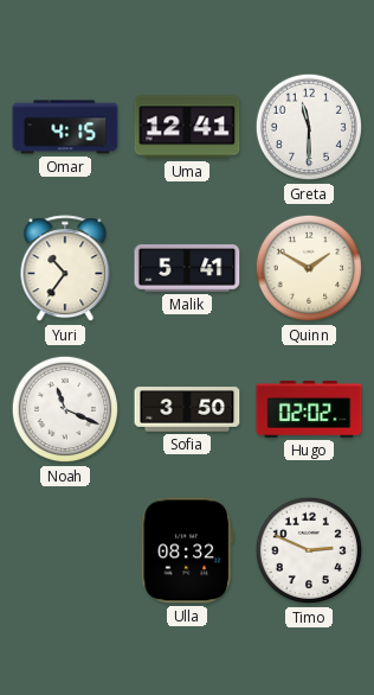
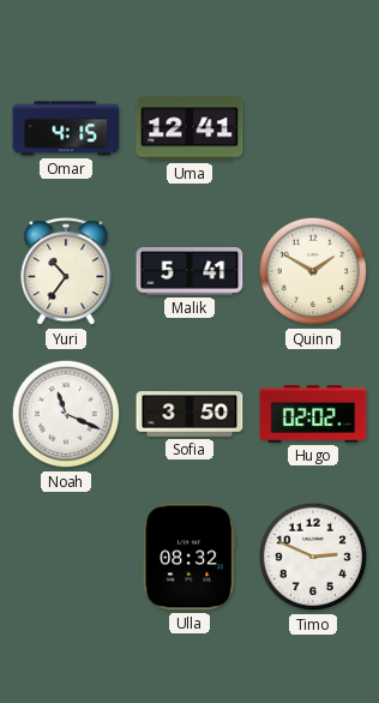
Greta: 11:30 -> none
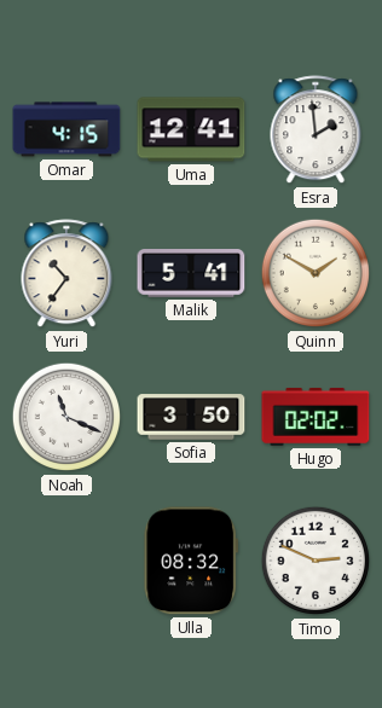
Esra: none -> 1:59
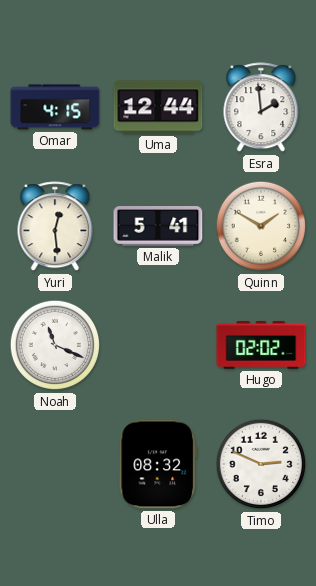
Uma: 12:41 -> 12:44
Yuri: 10:36 -> 12:29
Sofia: 3:50 -> none
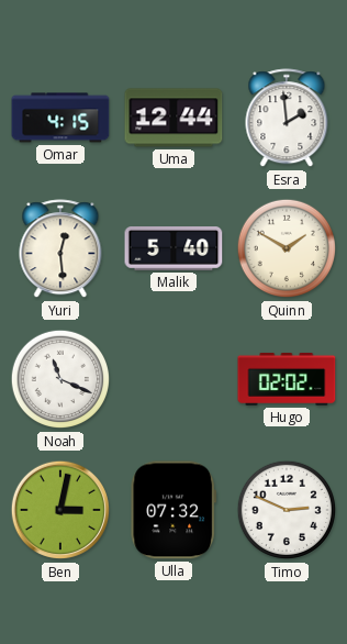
Malik: 5:41 -> 5:40
Ben: none -> 3:02
Ulla: 08:32 -> 07:32
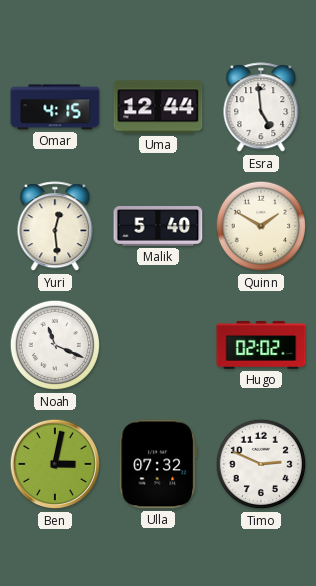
Esra: 1:59 -> 4:59
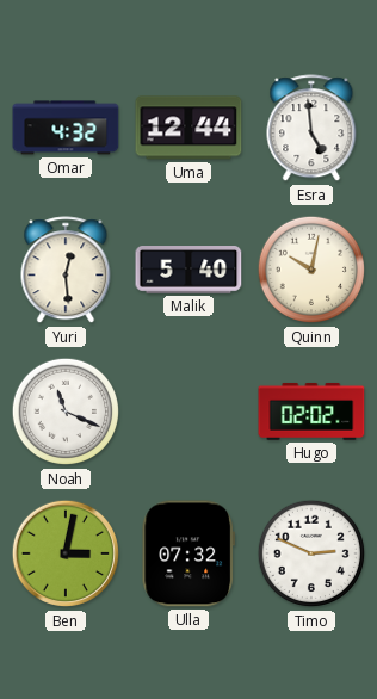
Omar: 4:15 -> 4:32
Quinn: 1:50 -> 10:02
